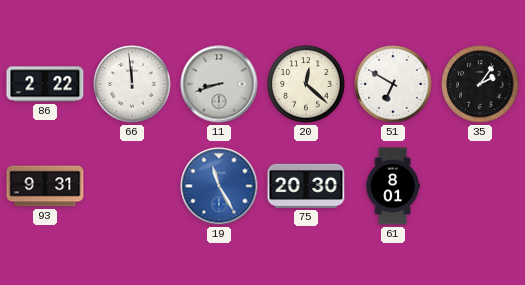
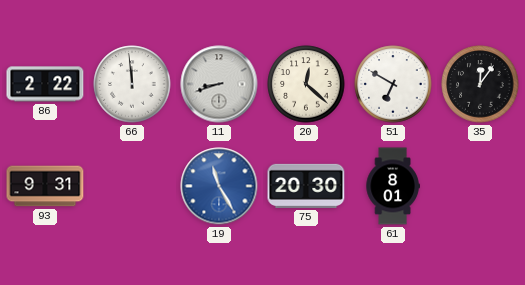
35: 2:06 -> 12:06
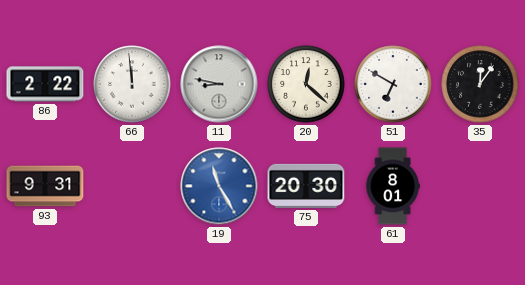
11: 8:42 -> 8:47
